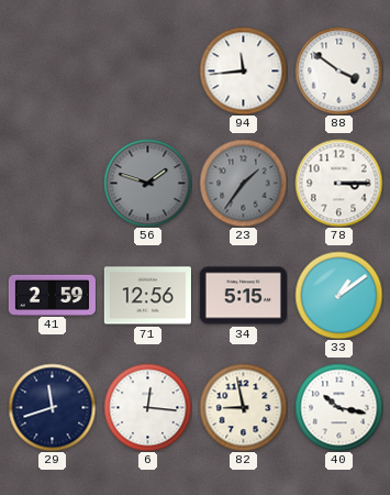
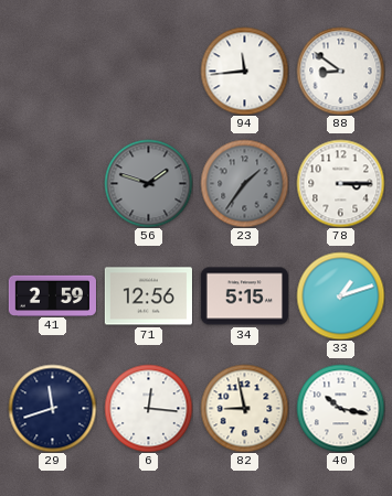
88: 3:51 -> 8:51
33: 1:09 -> 1:12
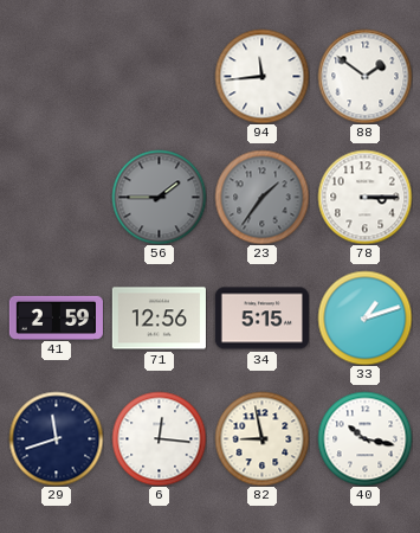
88: 8:51 -> 1:51
56: 1:48 -> 1:45
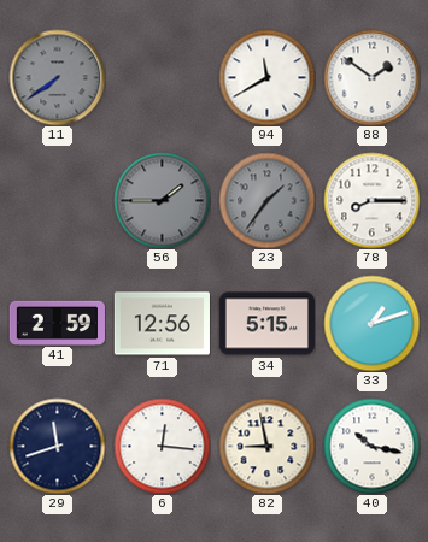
11: none -> 7:39
94: 11:44 -> 11:40
78: 3:15 -> 8:15
